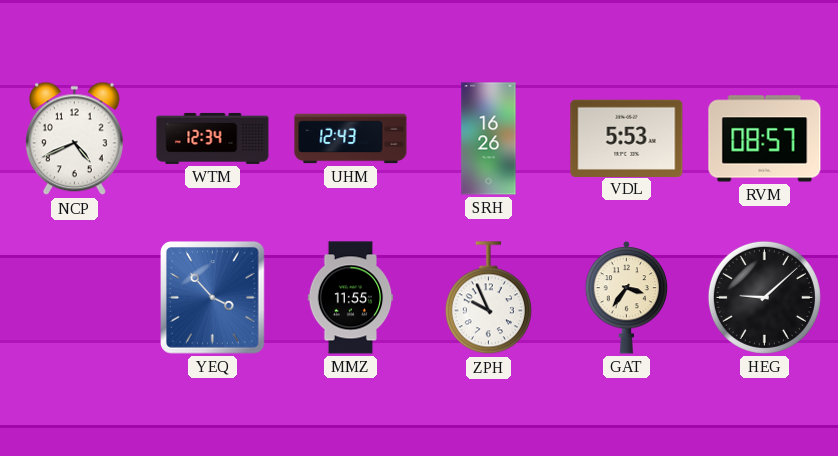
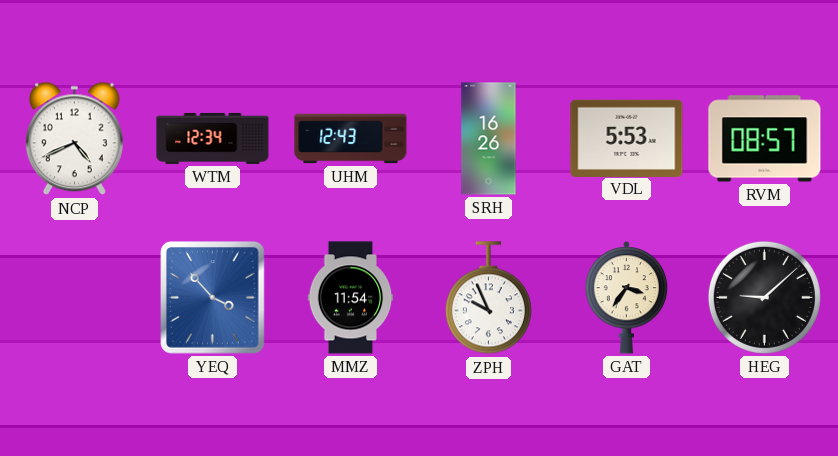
MMZ: 11:55 -> 11:54
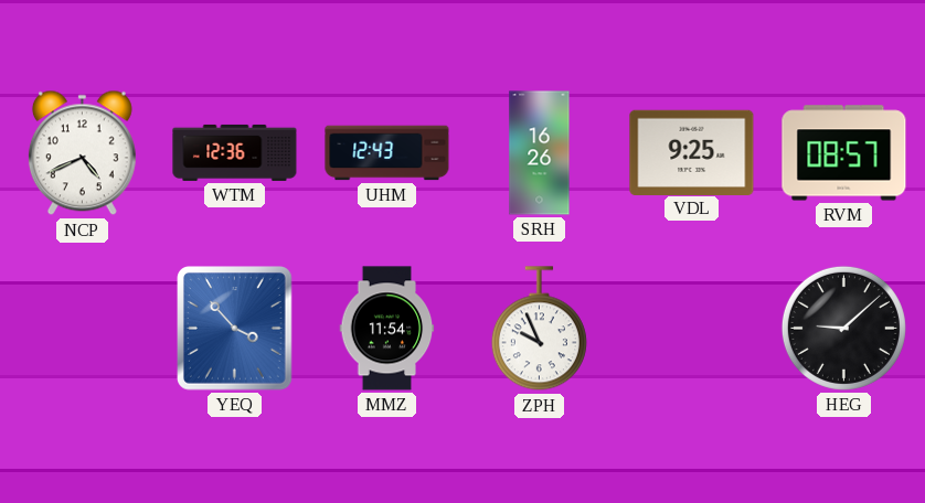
WTM: 12:34 -> 12:36
VDL: 5:53 -> 9:25
GAT: 3:36 -> none
